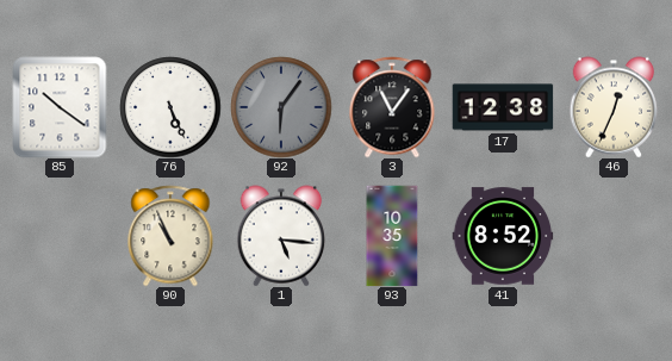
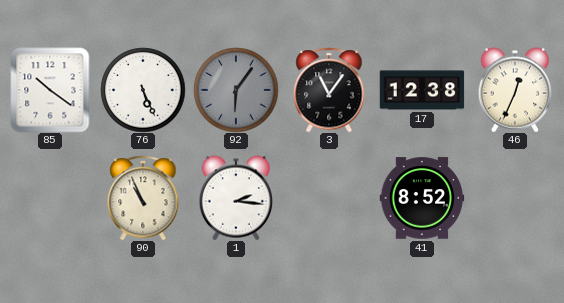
1: 5:16 -> 2:16
93: 10:35 -> none
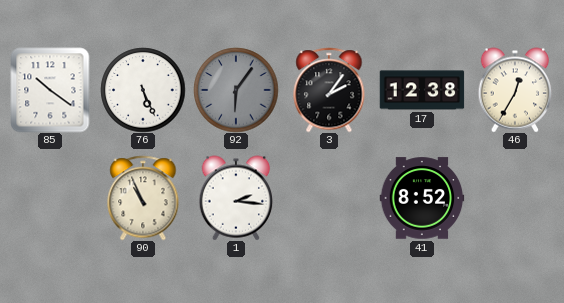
3: 11:06 -> 2:06
46: 12:34 -> 12:35
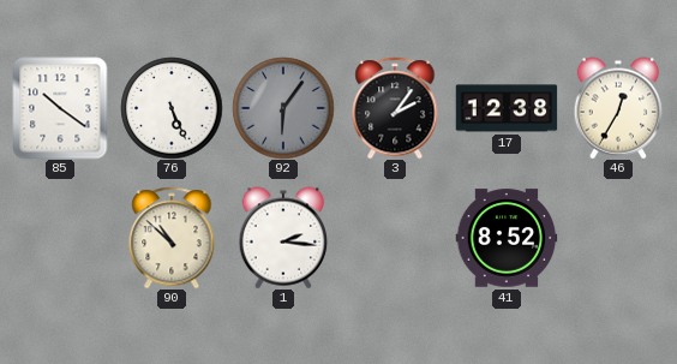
90: 10:56 -> 10:52
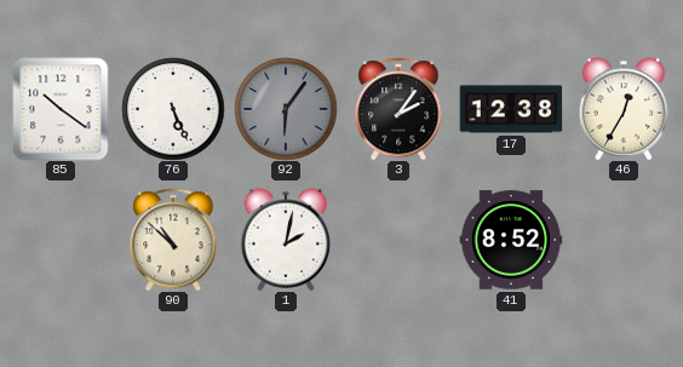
1: 2:16 -> 2:02
